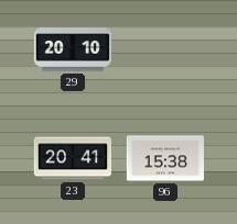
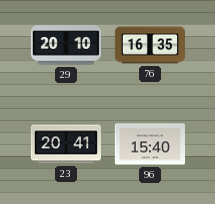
76: none -> 16:35
96: 15:38 -> 15:40
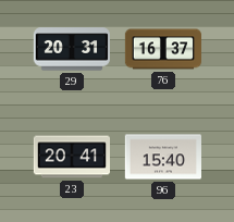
29: 20:10 -> 20:31
76: 16:35 -> 16:37
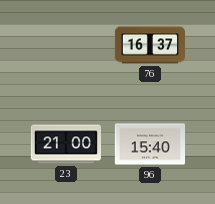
29: 20:31 -> none
23: 20:41 -> 21:00
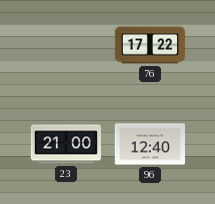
76: 16:37 -> 17:22
96: 15:40 -> 12:40
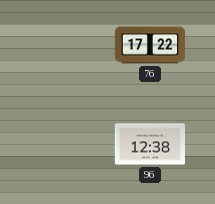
23: 21:00 -> none
96: 12:40 -> 12:38
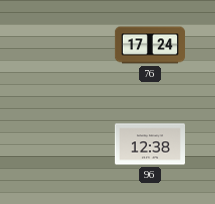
76: 17:22 -> 17:24
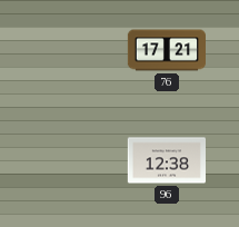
76: 17:24 -> 17:21
